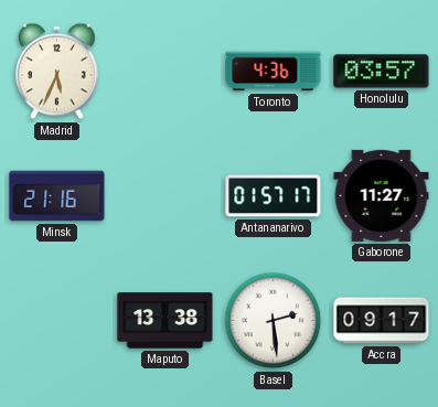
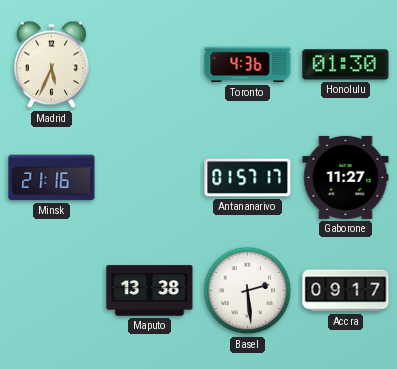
Honolulu: 03:57 -> 01:30
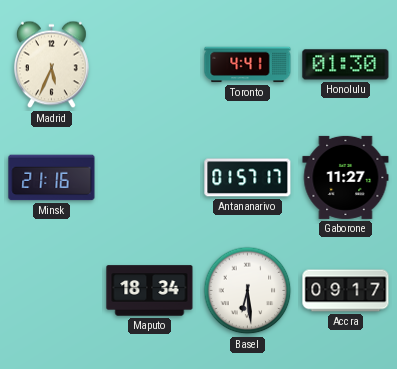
Toronto: 4:36 -> 4:41
Maputo: 13:38 -> 18:34
Basel: 2:29 -> 6:29
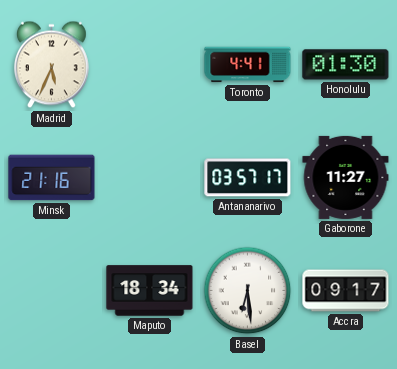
Antananarivo: 01:57 -> 03:57
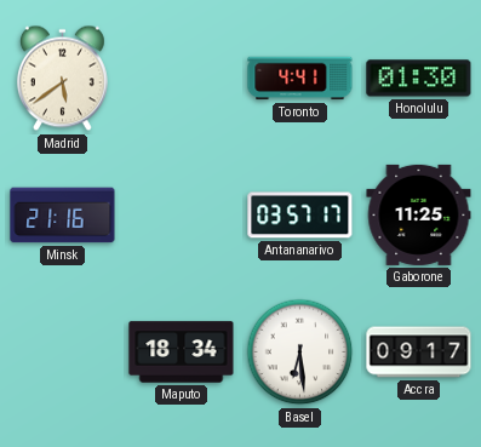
Madrid: 5:34 -> 5:39
Gaborone: 11:27 -> 11:25
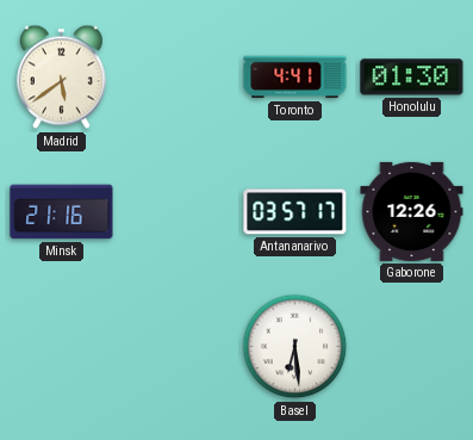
Gaborone: 11:25 -> 12:26
Maputo: 18:34 -> none
Accra: 09:17 -> none
